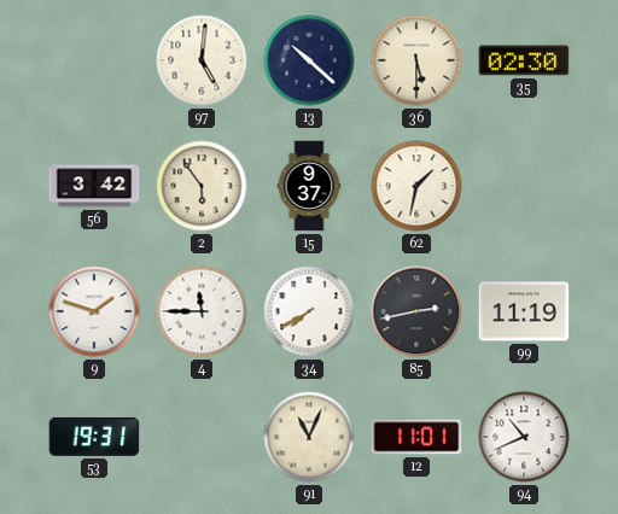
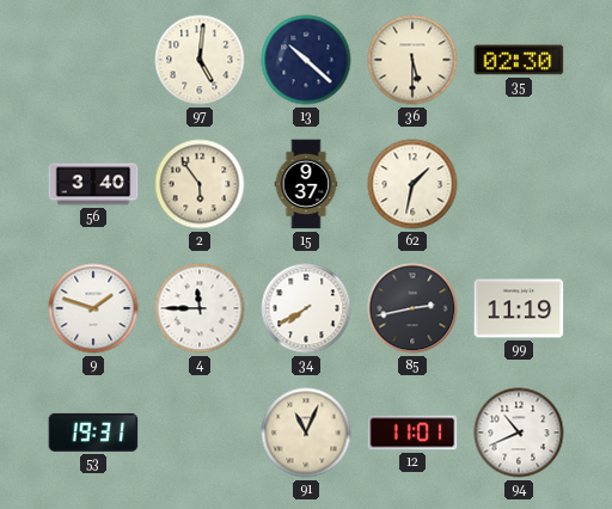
56: 3:42 -> 3:40
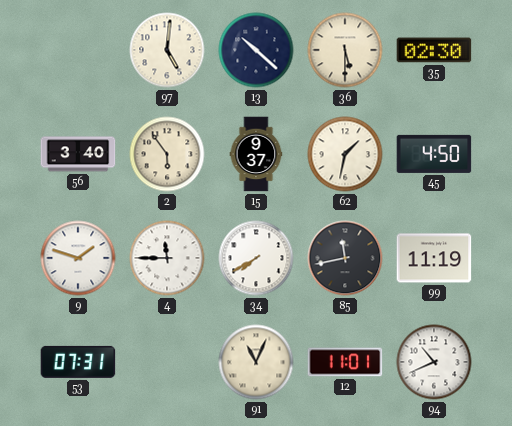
45: none -> 4:50
85: 2:43 -> 11:43
53: 19:31 -> 07:31
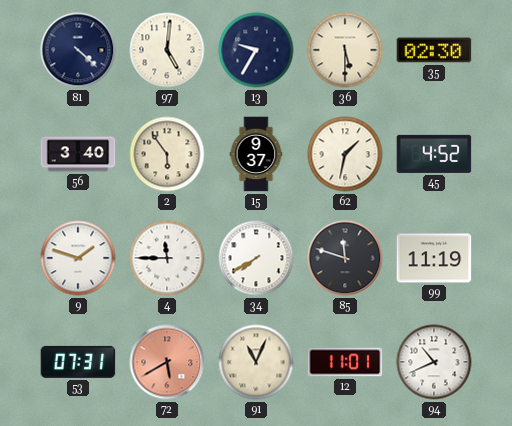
81: none -> 4:22
13: 10:22 -> 9:35
45: 4:50 -> 4:52
85: 11:43 -> 11:48
72: none -> 5:40
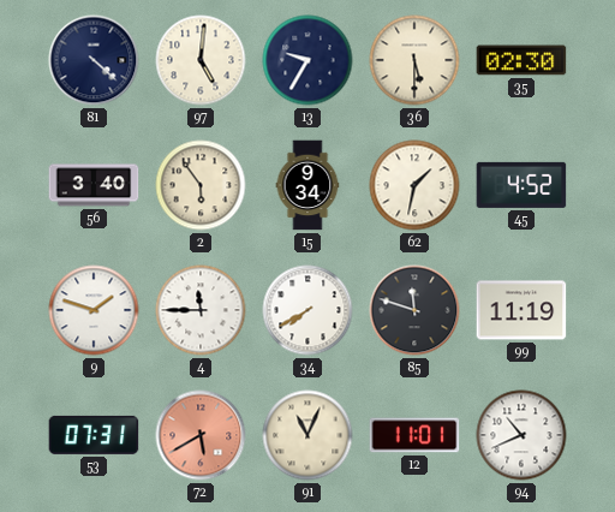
15: 9:37 -> 9:34
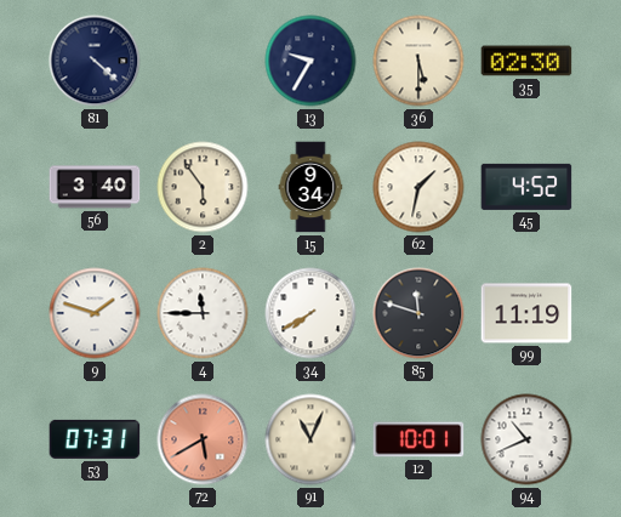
97: 5:01 -> none
12: 11:01 -> 10:01
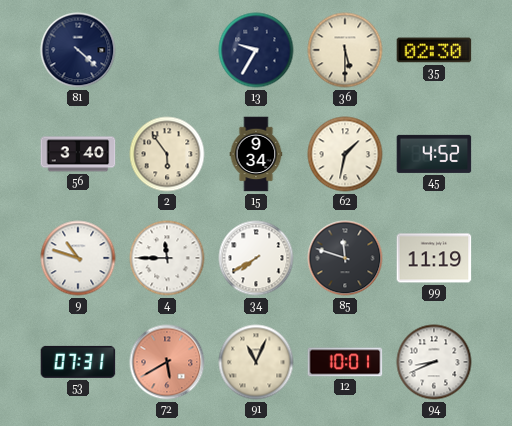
9: 1:48 -> 10:48
94: 10:41 -> 8:41
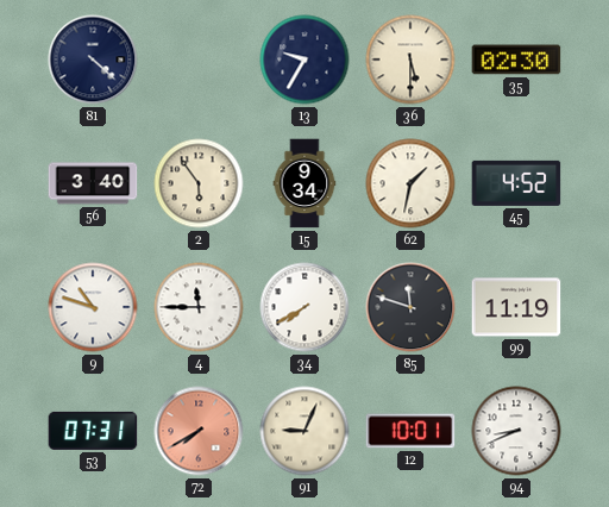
72: 5:40 -> 7:40
91: 11:04 -> 9:04
